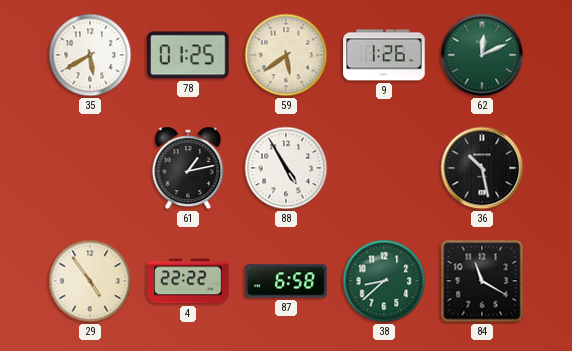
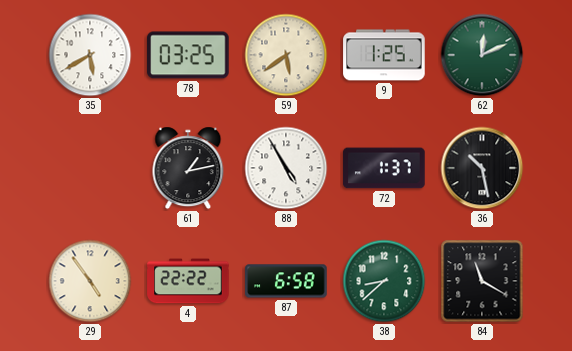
78: 01:25 -> 03:25
9: 1:26 -> 1:25
72: none -> 1:37
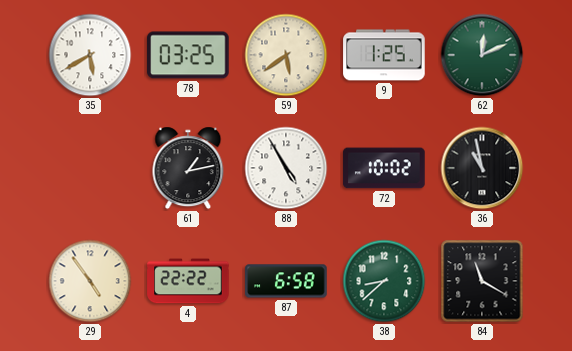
72: 1:37 -> 10:02
36: 10:28 -> 10:58
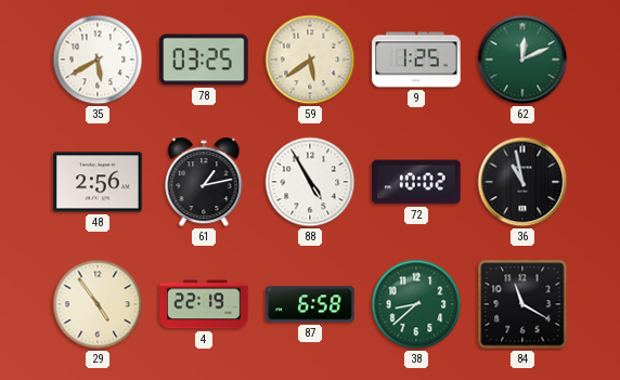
48: none -> 2:56
4: 22:22 -> 22:19
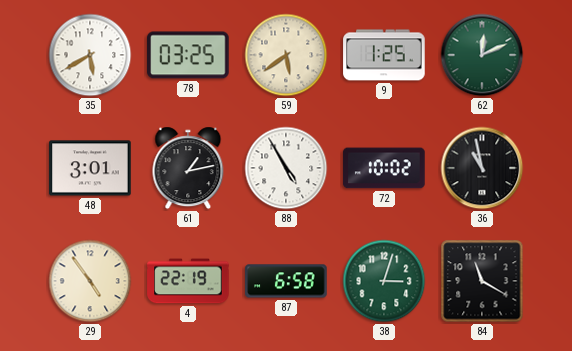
48: 2:56 -> 3:01
38: 8:38 -> 3:03
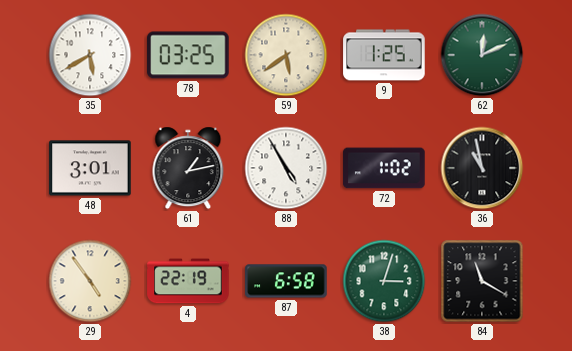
72: 10:02 -> 1:02
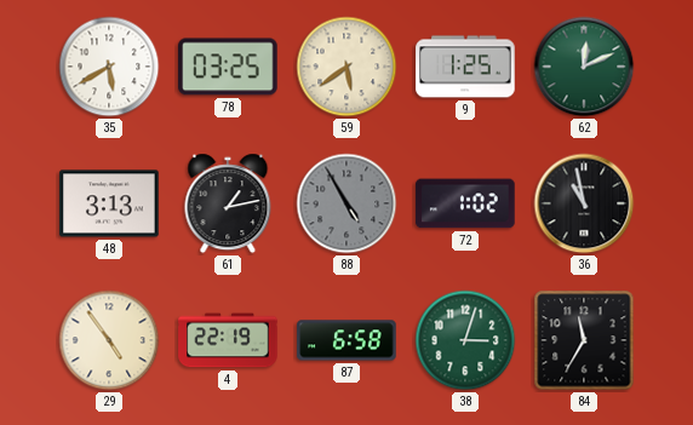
48: 3:01 -> 3:13
88 dial: white -> grey
84: 11:20 -> 11:35
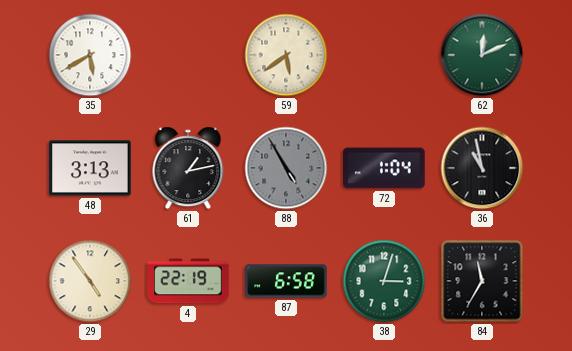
78: 03:25 -> none
9: 1:25 -> none
72: 1:02 -> 1:04
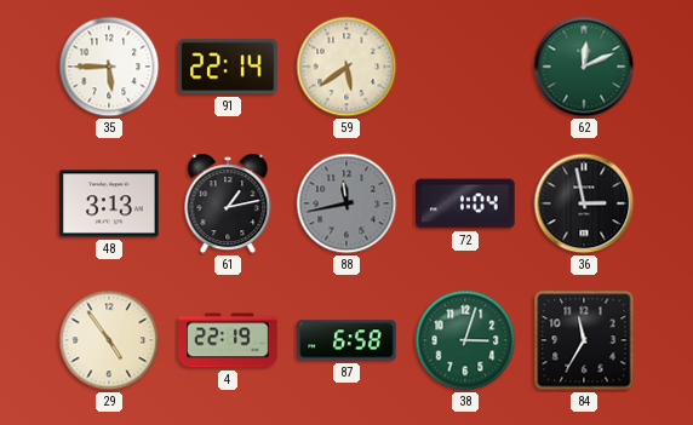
35: 5:40 -> 5:45
91: none -> 22:14
88: 4:55 -> 11:43
36: 10:58 -> 2:58
